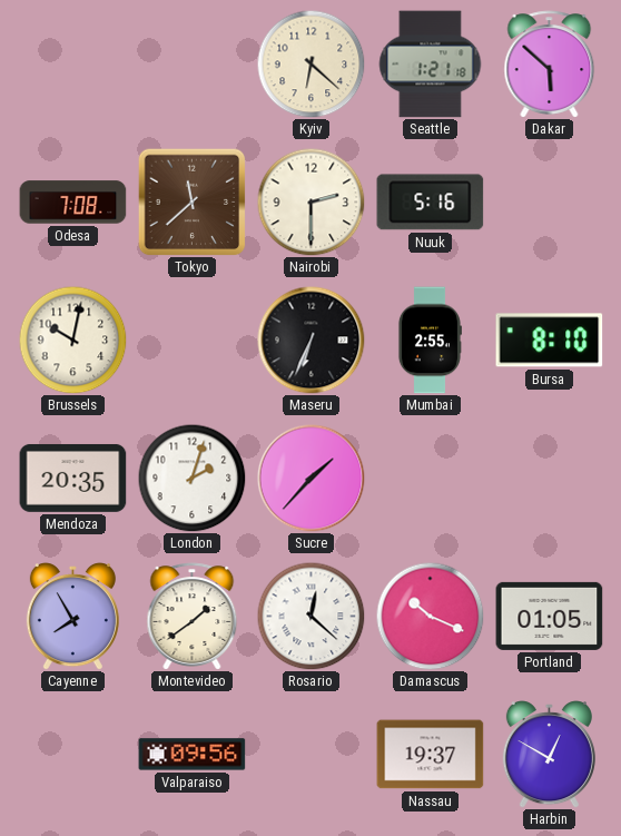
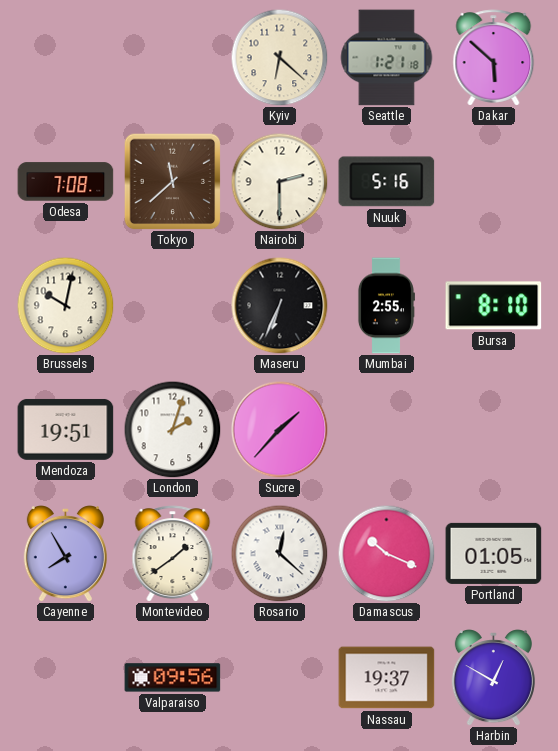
Mendoza: 20:35 -> 19:51
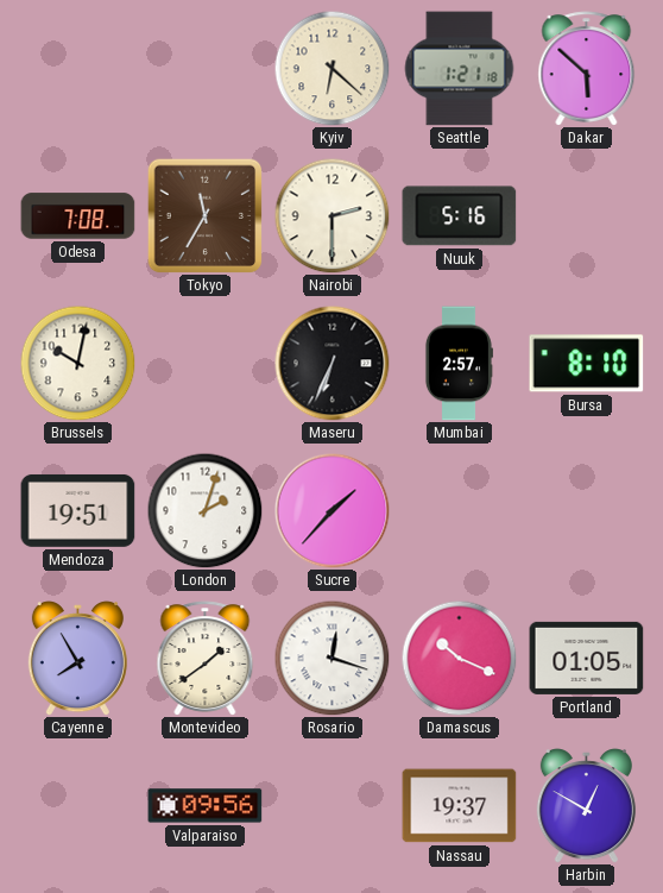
Tokyo: 11:38 -> 11:35
Mumbai: 2:55 -> 2:57
Rosario: 12:22 -> 12:18
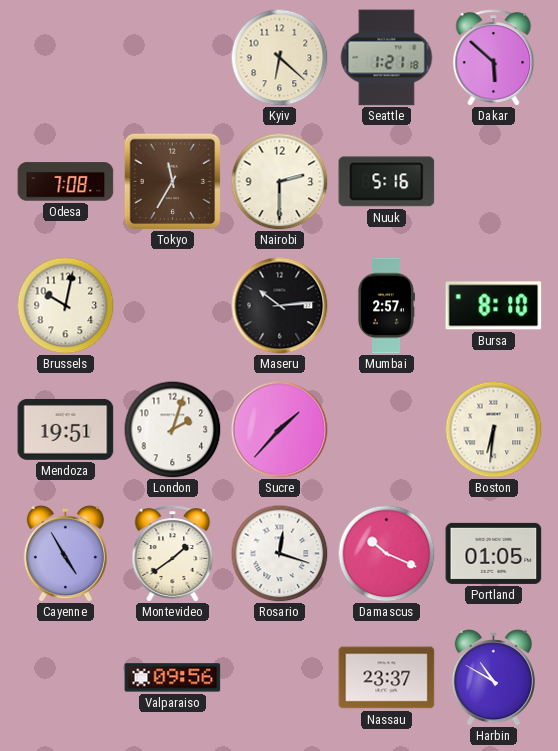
Maseru: 6:34 -> 10:14
Boston: none -> 6:31
Cayenne: 7:55 -> 4:55
Nassau: 19:37 -> 23:37
Harbin: 12:50 -> 10:50
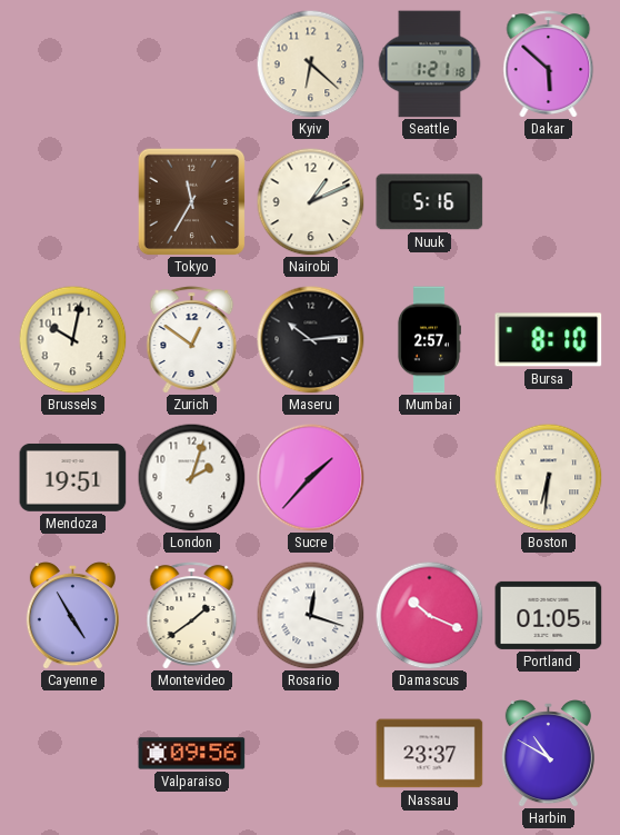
Odesa: 7:08 -> none
Nairobi: 2:30 -> 1:11
Zurich: none -> 12:51
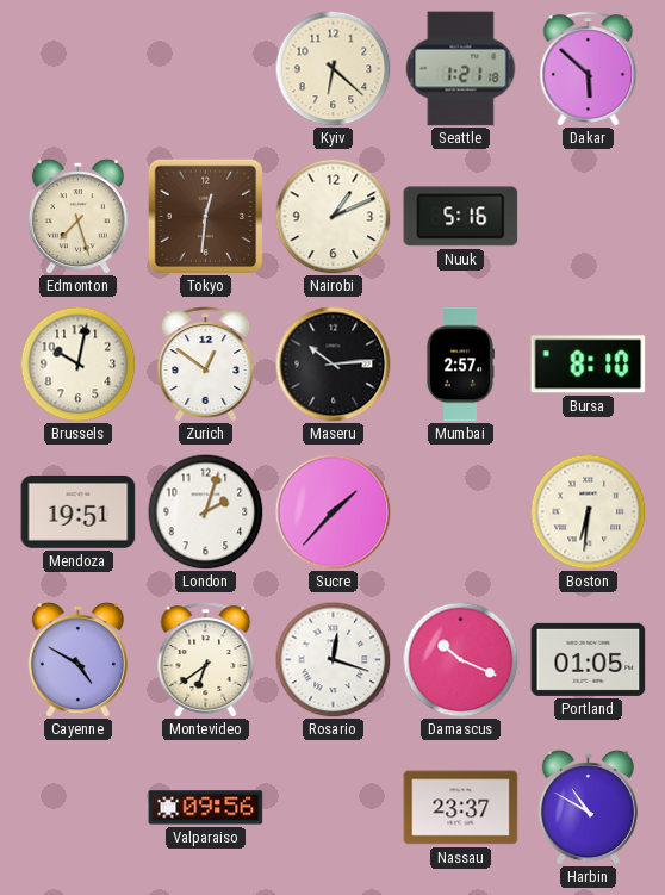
Edmonton: none -> 7:27
Tokyo: 11:35 -> 12:31
Cayenne: 4:55 -> 4:50
Montevideo: 1:39 -> 6:39
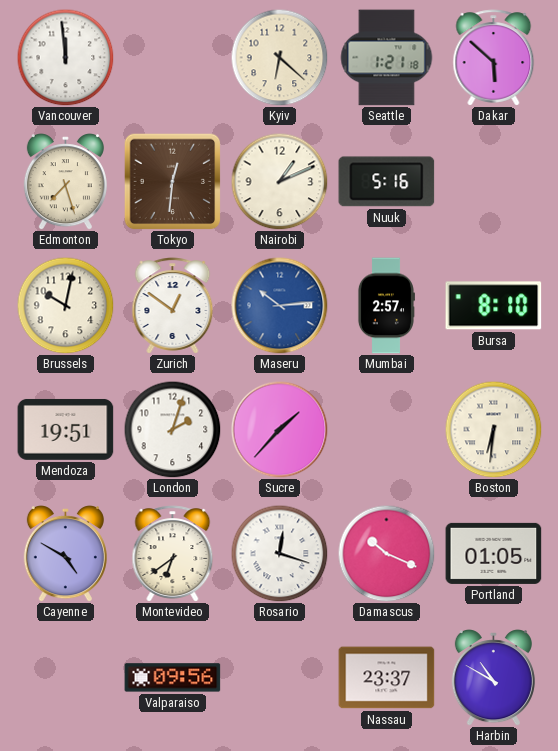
Vancouver: none -> 11:59
Maseru dial: black -> blue
